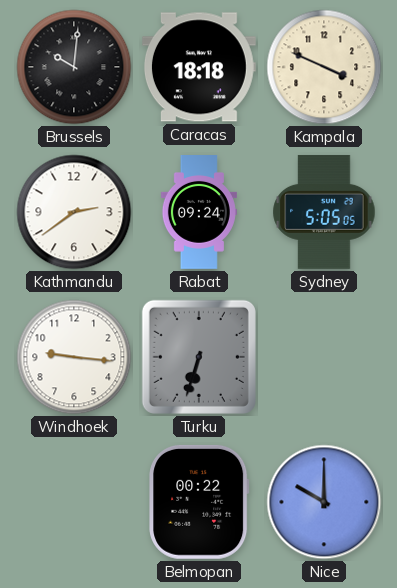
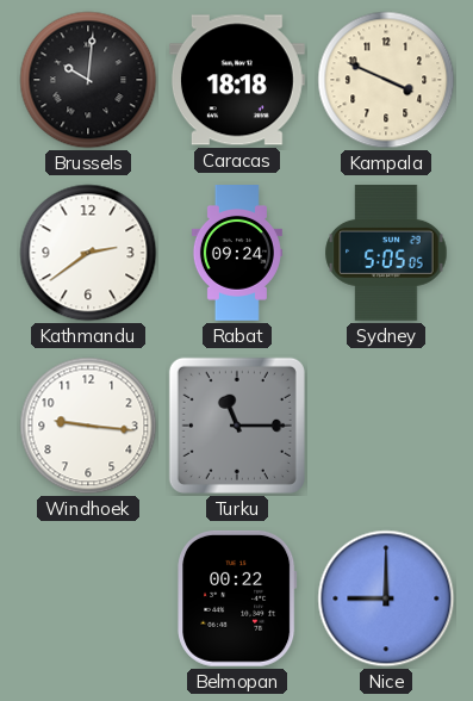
Turku: 6:33 -> 11:15
Nice: 10:00 -> 9:00
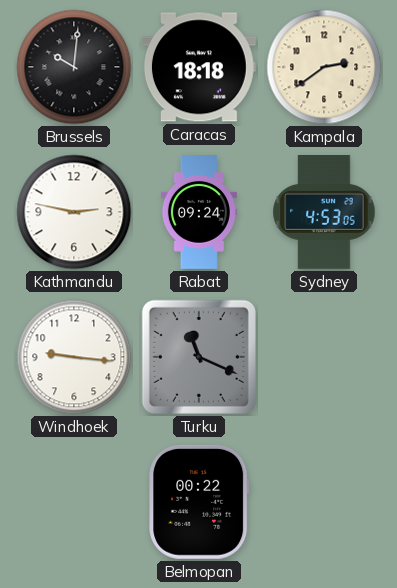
Kampala: 3:49 -> 2:39
Kathmandu: 2:39 -> 2:47
Sydney: 5:05 -> 4:53
Turku: 11:15 -> 11:19
Nice: 9:00 -> none
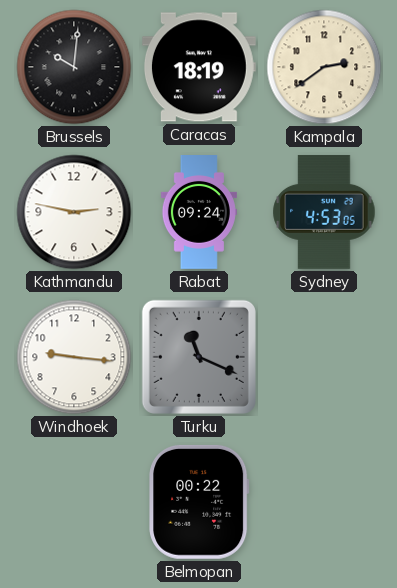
Caracas: 18:18 -> 18:19
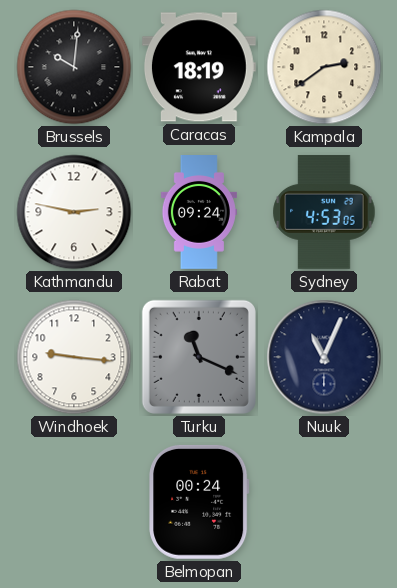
Nuuk: none -> 11:04
Belmopan: 00:22 -> 00:24
